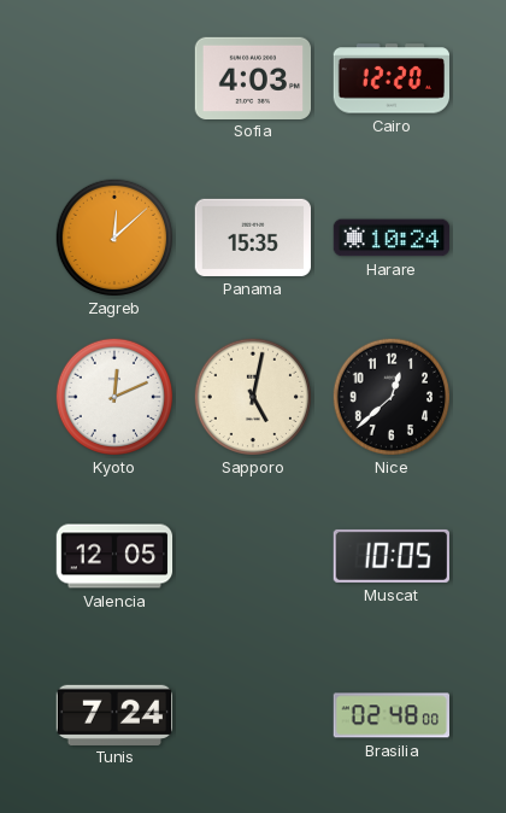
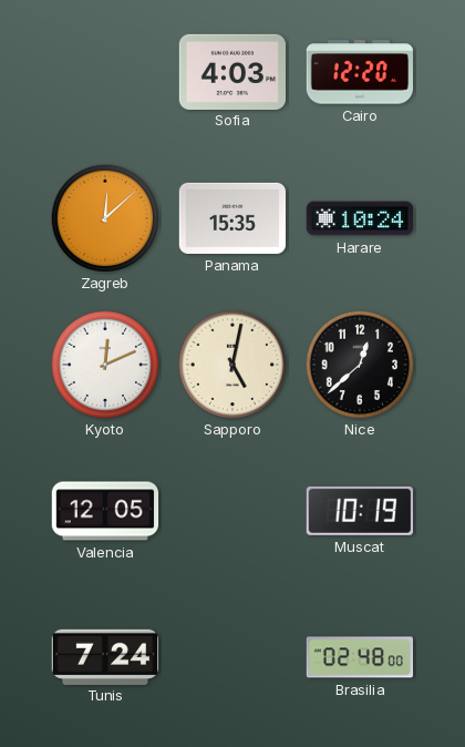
Muscat: 10:05 -> 10:19
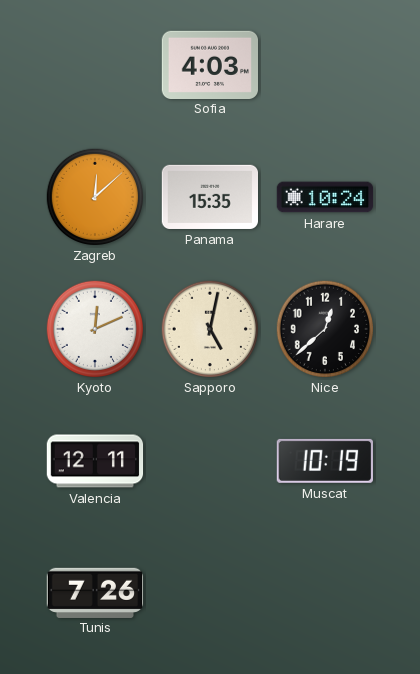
Cairo: 12:20 -> none
Valencia: 12:05 -> 12:11
Tunis: 7:24 -> 7:26
Brasilia: 02:48 -> none
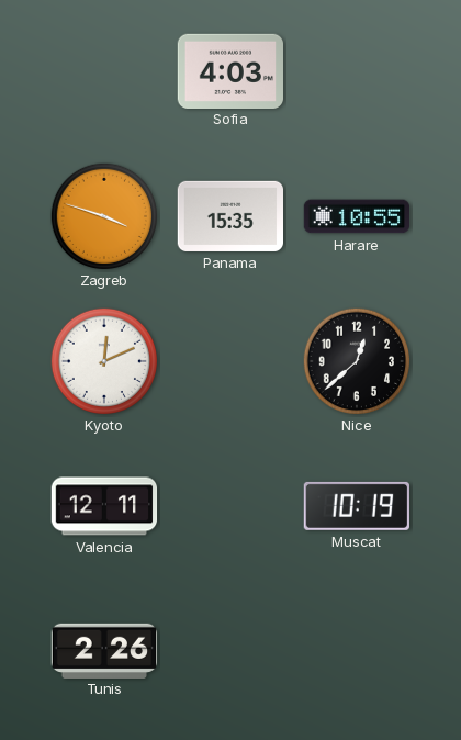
Zagreb: 12:08 -> 3:48
Harare: 10:24 -> 10:55
Sapporo: 5:02 -> none
Tunis: 7:26 -> 2:26
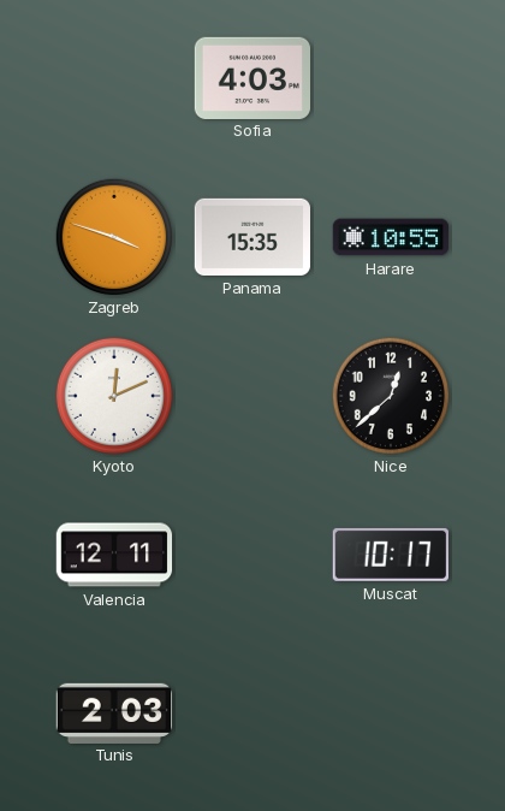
Muscat: 10:19 -> 10:17
Tunis: 2:26 -> 2:03
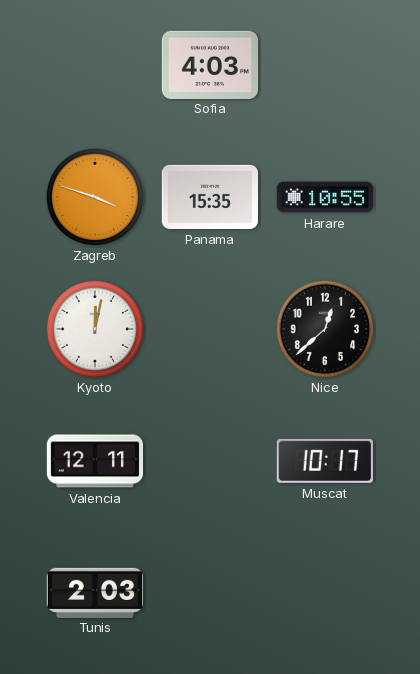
Kyoto: 12:11 -> 12:02
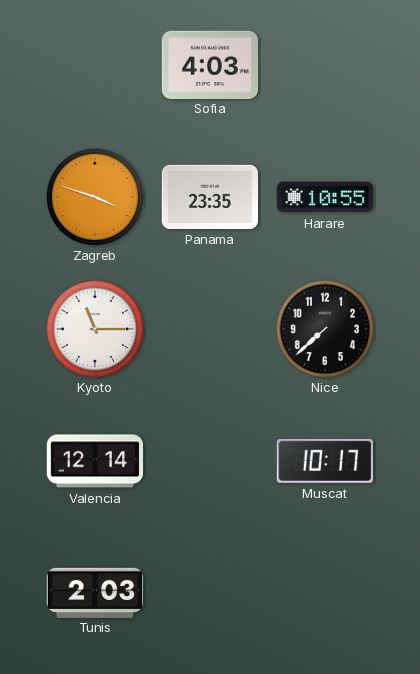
Panama: 15:35 -> 23:35
Kyoto: 12:02 -> 11:15
Nice: 12:38 -> 7:38
Valencia: 12:11 -> 12:14
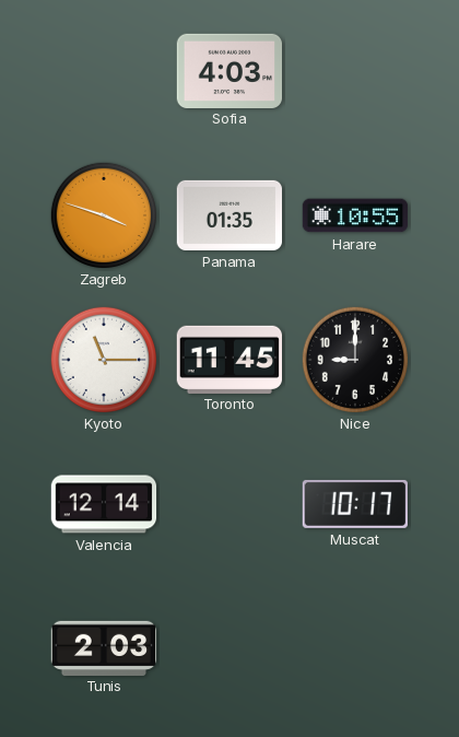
Panama: 23:35 -> 01:35
Toronto: none -> 11:45
Nice: 7:38 -> 9:00
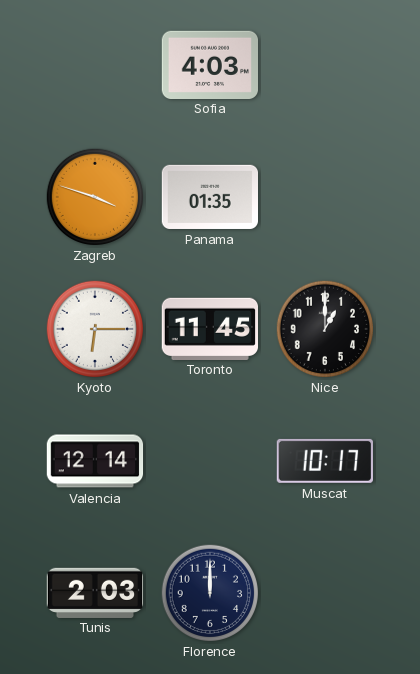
Harare: 10:55 -> none
Kyoto: 11:15 -> 6:15
Nice: 9:00 -> 1:00
Florence: none -> 12:00
